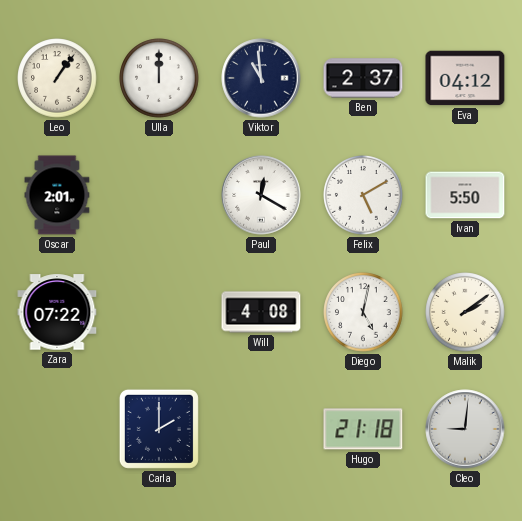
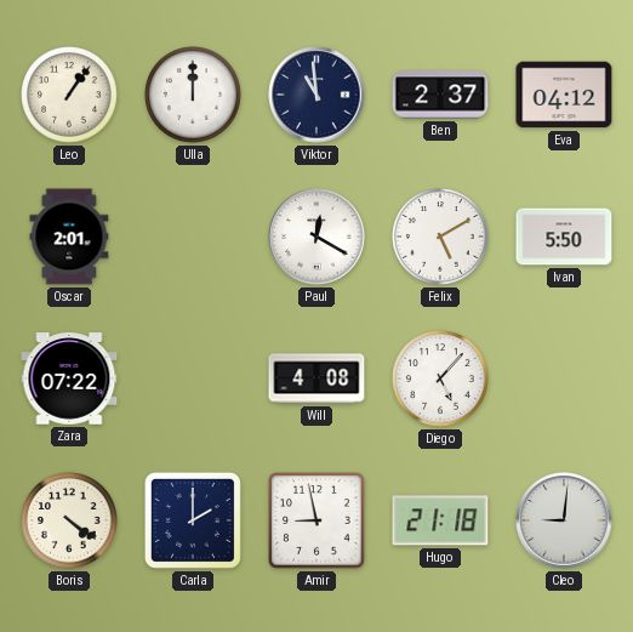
Diego: 5:02 -> 5:07
Malik: 2:09 -> none
Boris: none -> 4:21
Amir: none -> 8:58
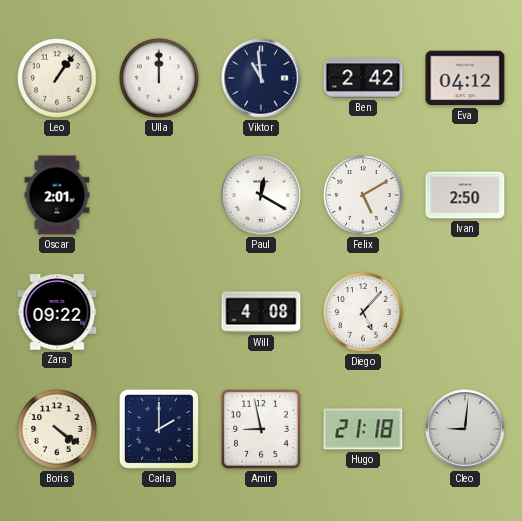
Ben: 2:37 -> 2:42
Ivan: 5:50 -> 2:50
Zara: 07:22 -> 09:22
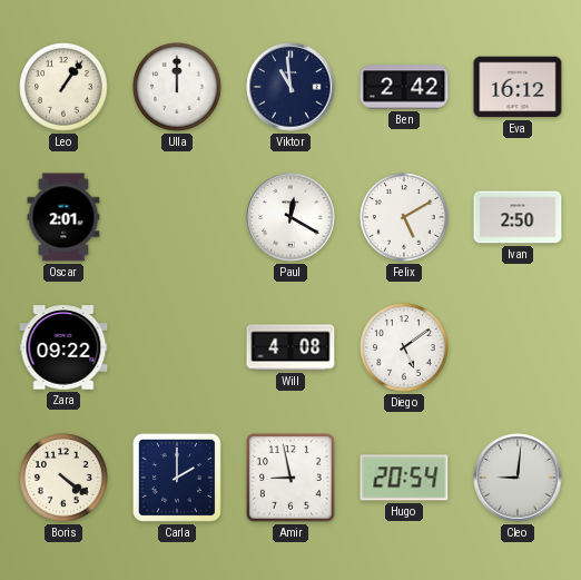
Eva: 04:12 -> 16:12
Diego: 5:07 -> 5:09
Hugo: 21:18 -> 20:54
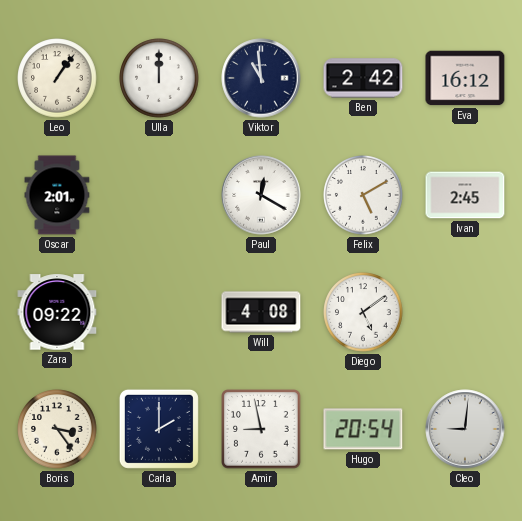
Ivan: 2:50 -> 2:45
Boris: 4:21 -> 3:24
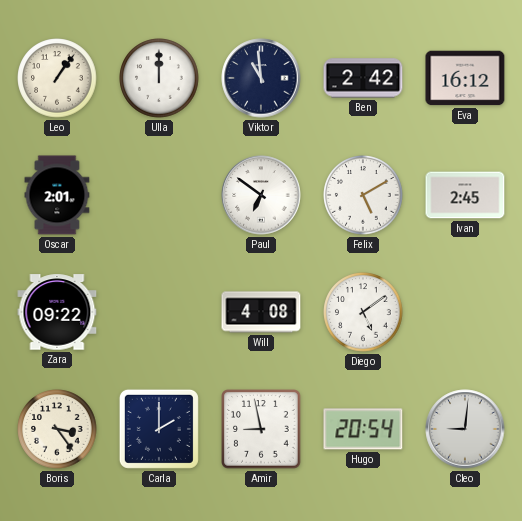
Paul: 12:20 -> 6:51
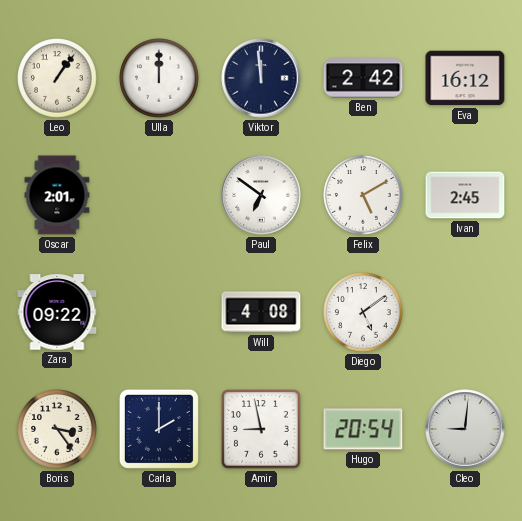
Viktor: 10:59 -> 11:59
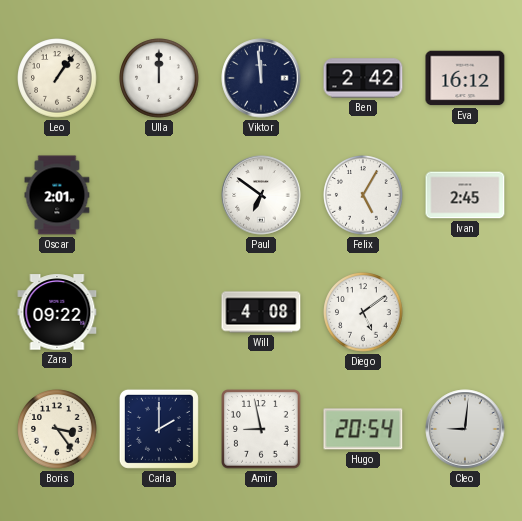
Felix: 5:10 -> 5:05
